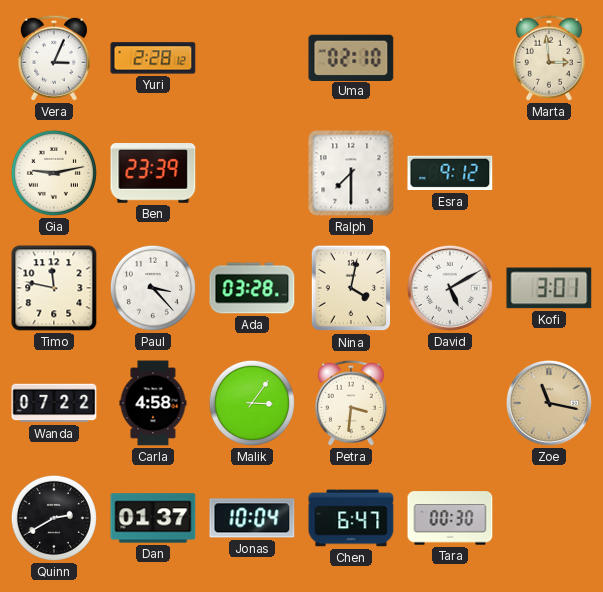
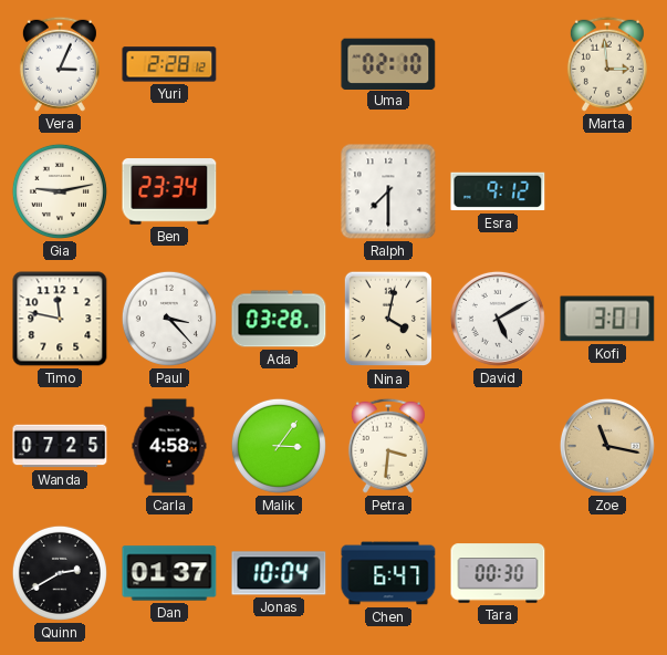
Ben: 23:39 -> 23:34
Wanda: 07:22 -> 07:25
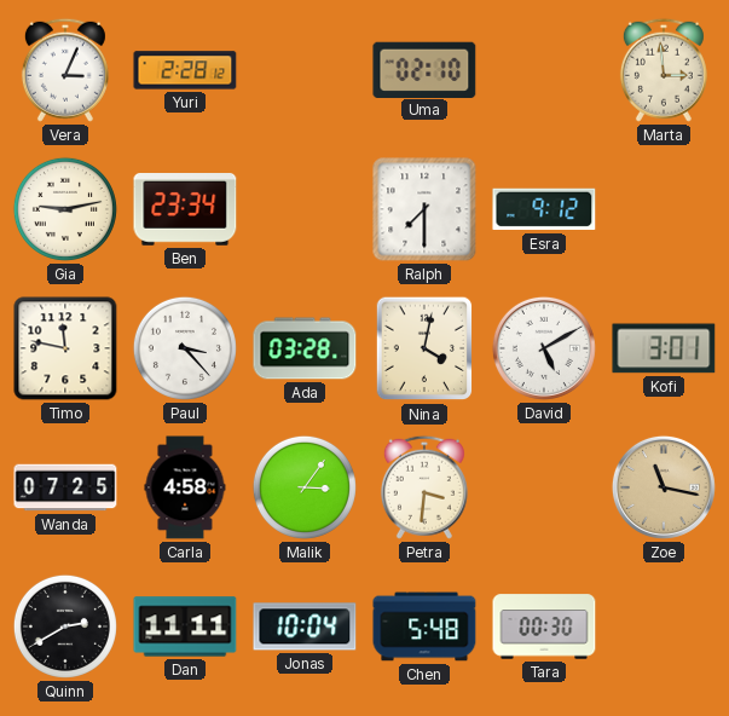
Dan: 01:37 -> 11:11
Chen: 6:47 -> 5:48
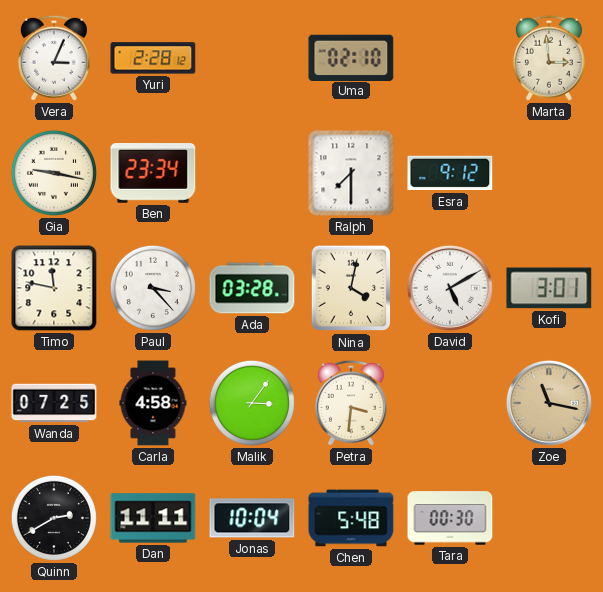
Gia: 9:13 -> 9:17
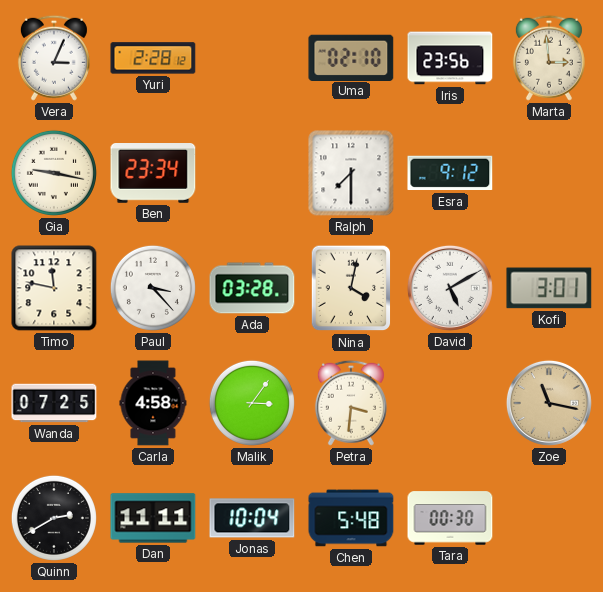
Iris: none -> 23:56
